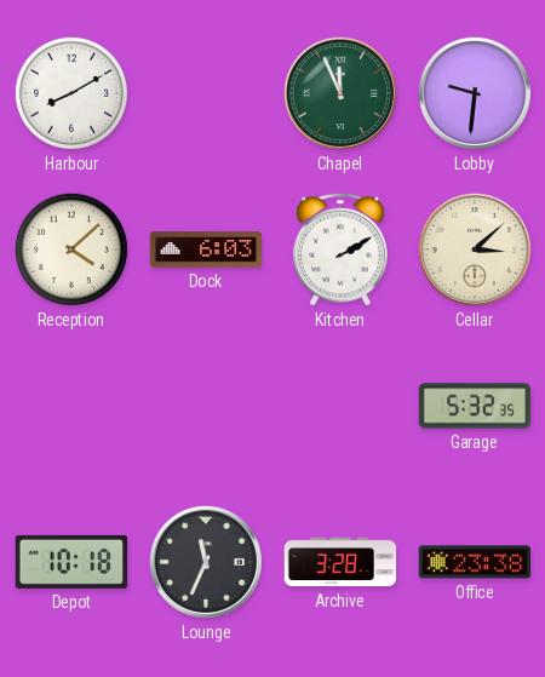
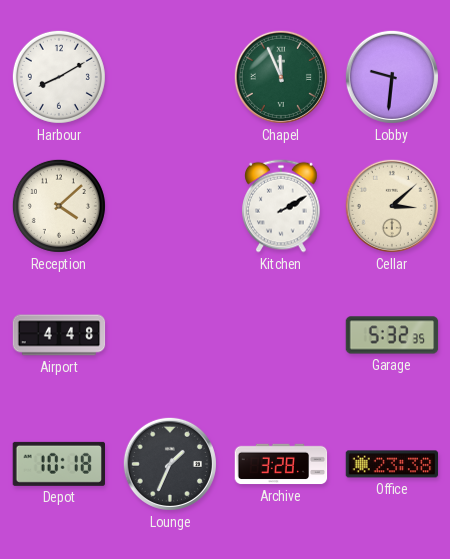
Dock: 6:03 -> none
Airport: none -> 4:48
Lounge: 11:34 -> 1:34
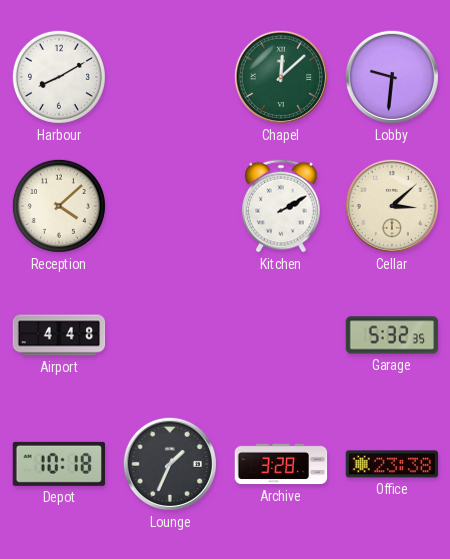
Chapel: 11:56 -> 12:08
